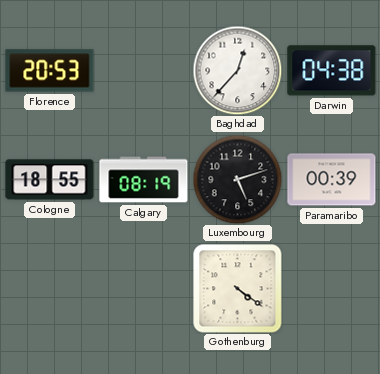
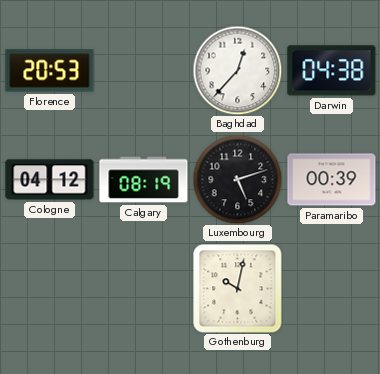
Cologne: 18:55 -> 04:12
Gothenburg: 4:21 -> 10:02
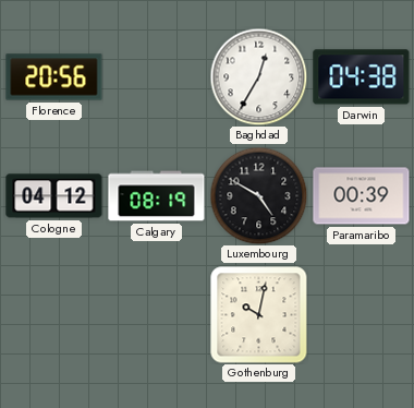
Florence: 20:53 -> 20:56
Baghdad: 12:37 -> 12:35
Luxembourg: 5:12 -> 4:50
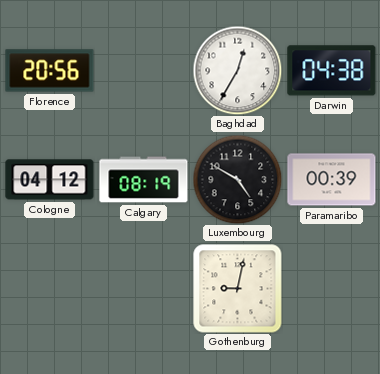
Gothenburg: 10:02 -> 9:02
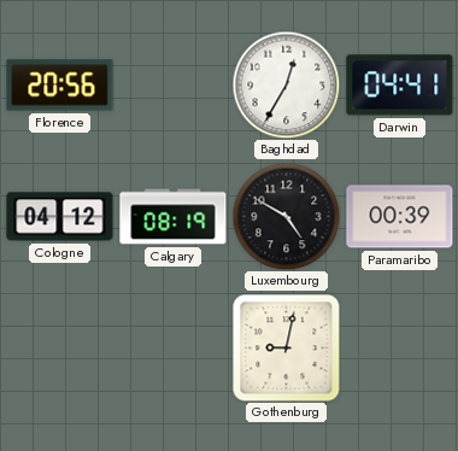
Darwin: 04:38 -> 04:41
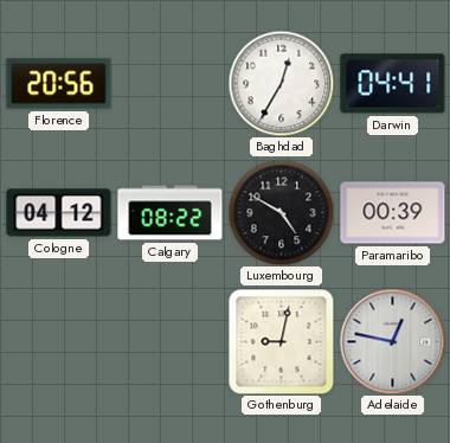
Calgary: 08:19 -> 08:22
Adelaide: none -> 12:47
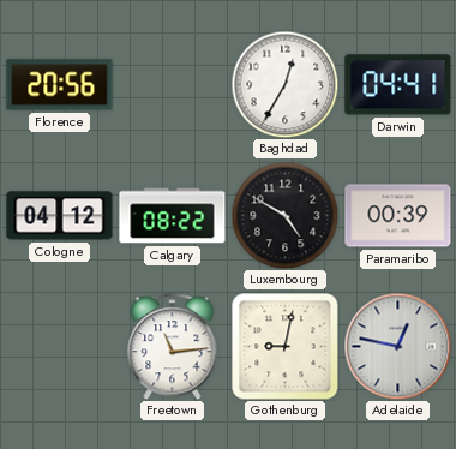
Freetown: none -> 11:14
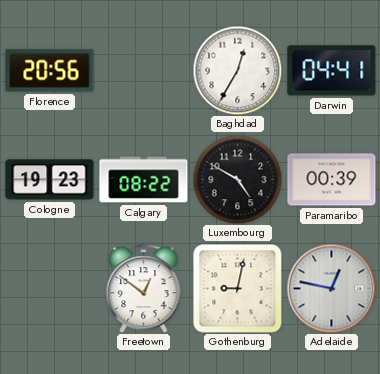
Cologne: 04:12 -> 19:23
Freetown: 11:14 -> 12:51
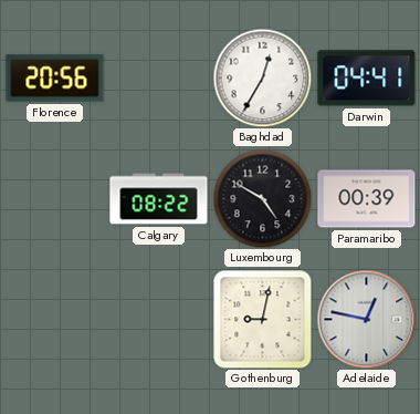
Cologne: 19:23 -> none
Freetown: 12:51 -> none
